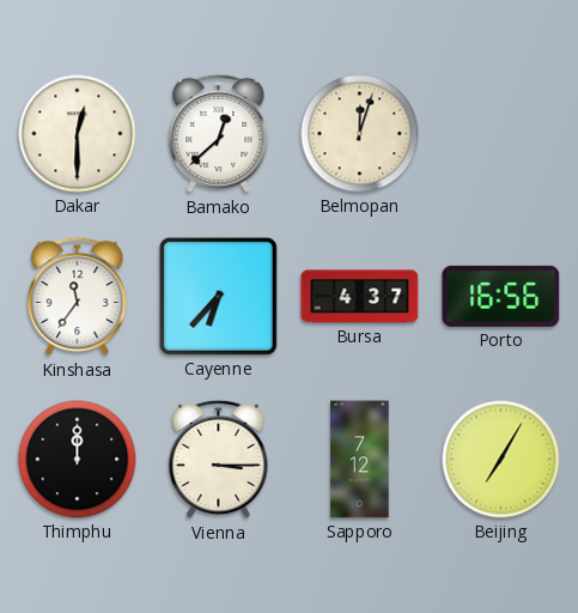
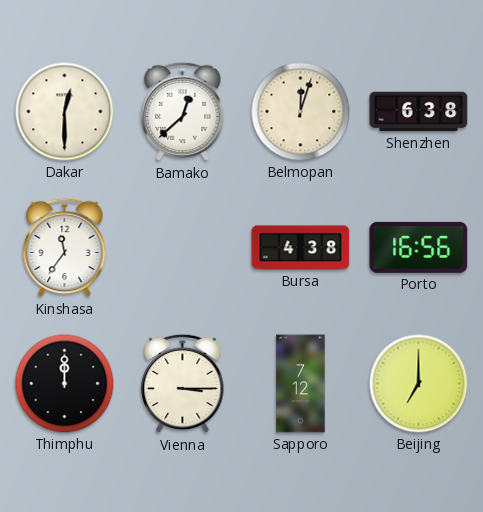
Shenzhen: none -> 6:38
Cayenne: 6:37 -> none
Bursa: 4:37 -> 4:38
Beijing: 7:05 -> 7:00
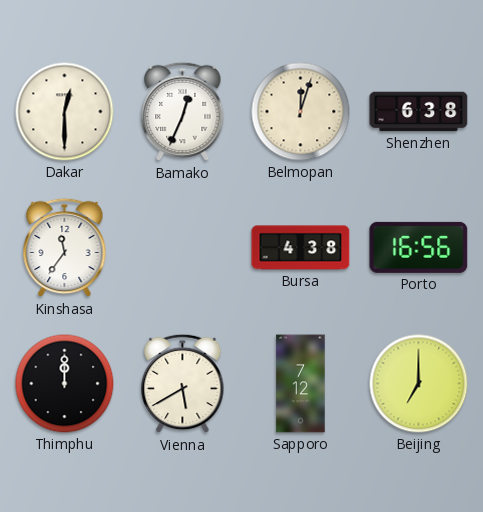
Bamako: 12:38 -> 12:34
Vienna: 3:15 -> 5:40
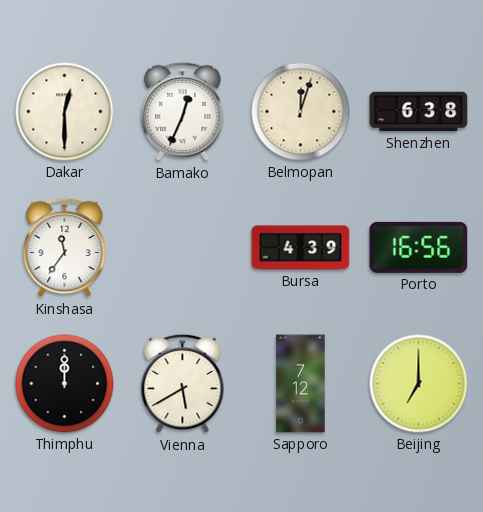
Bursa: 4:38 -> 4:39
